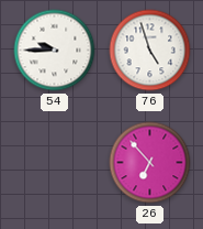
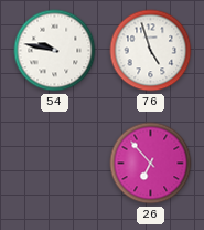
54: 9:45 -> 9:47
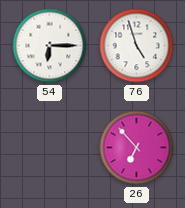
54: 9:47 -> 6:15
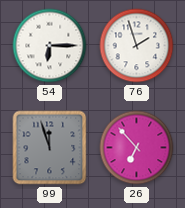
76: 4:57 -> 1:57
99: none -> 11:57
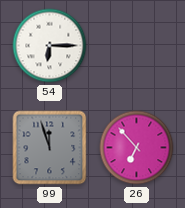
76: 1:57 -> none
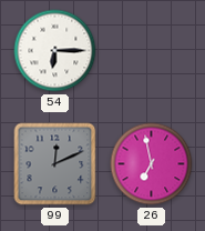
99: 11:57 -> 12:11
26: 6:53 -> 6:58
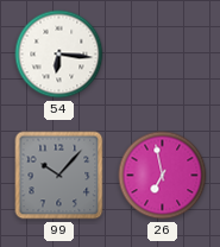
54: 6:15 -> 6:16
99: 12:11 -> 10:07
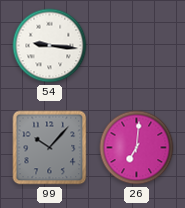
54: 6:16 -> 9:16
26: 6:58 -> 7:01
